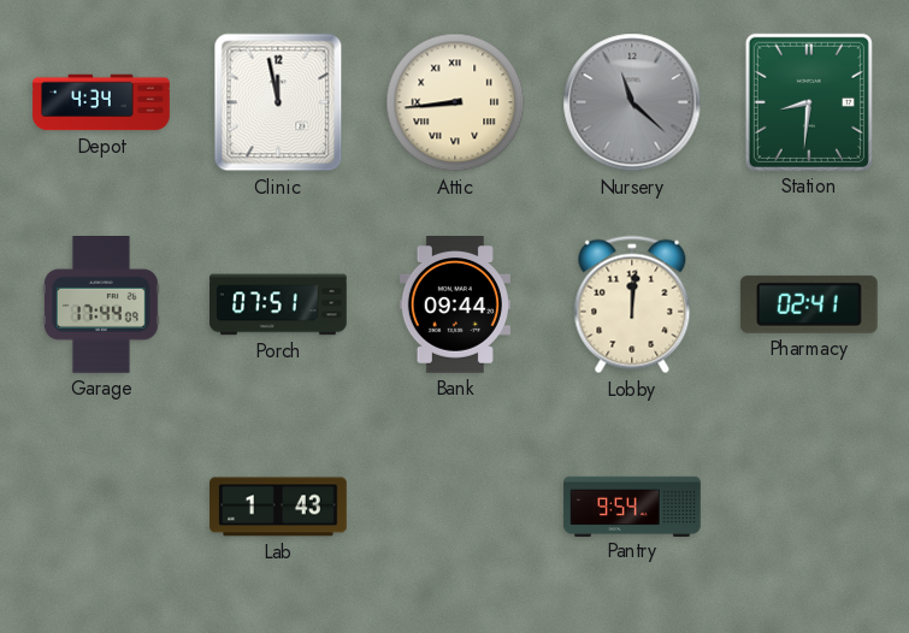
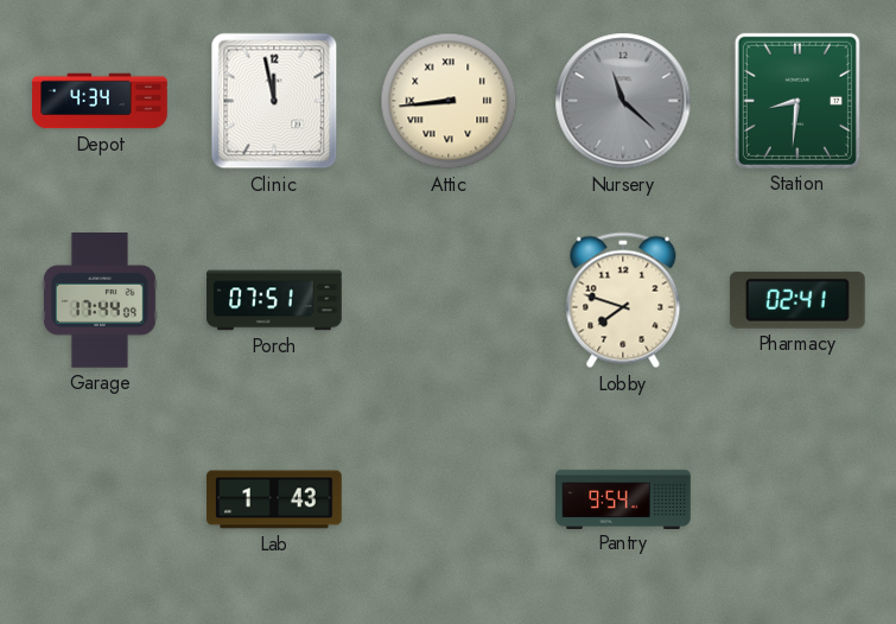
Bank: 09:44 -> none
Lobby: 12:01 -> 7:48
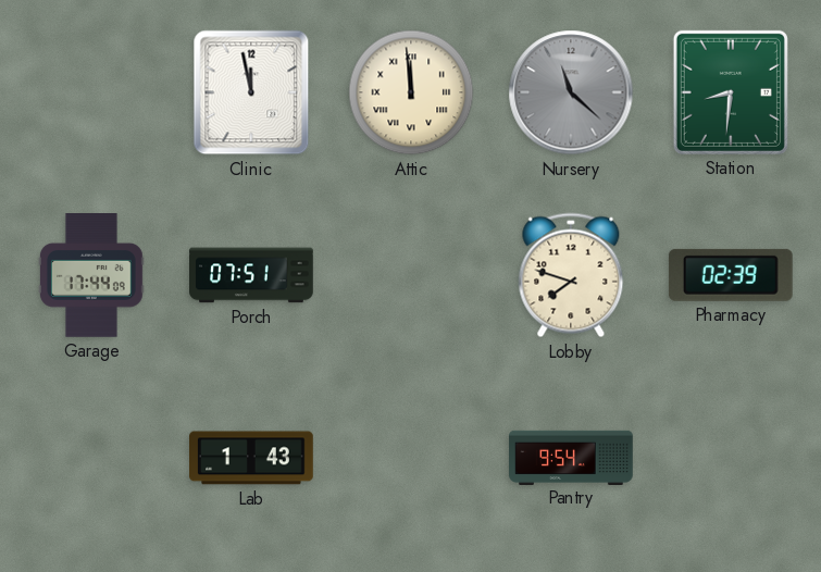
Depot: 4:34 -> none
Attic: 8:44 -> 11:59
Pharmacy: 02:41 -> 02:39
